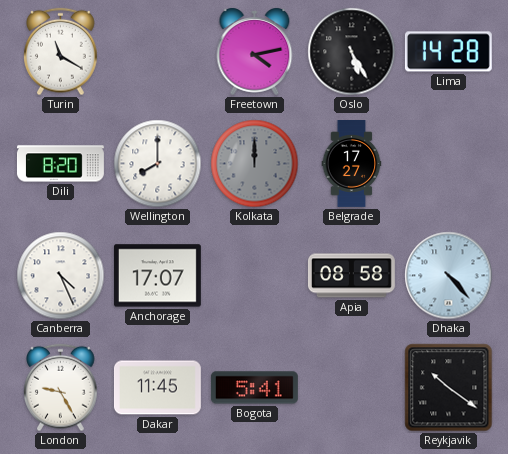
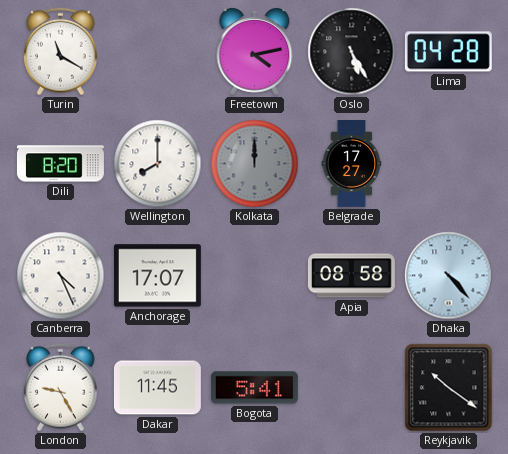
Lima: 14:28 -> 04:28
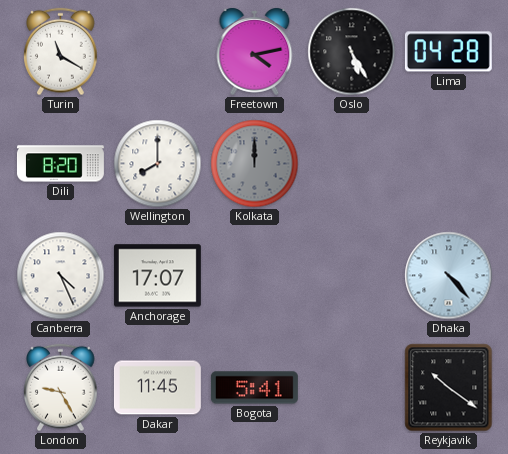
Belgrade: 17:27 -> none
Apia: 08:58 -> none
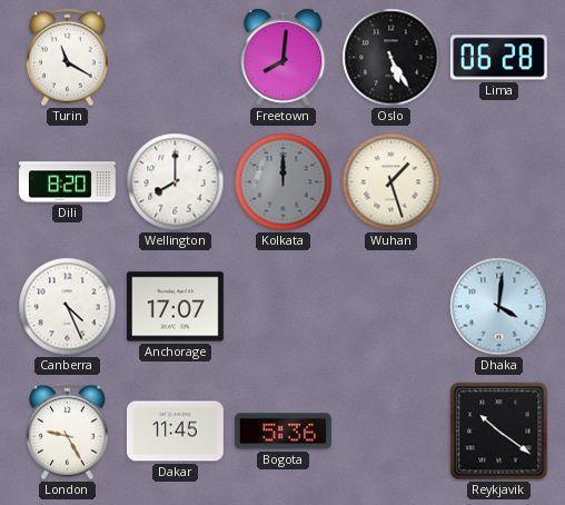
Freetown: 4:13 -> 8:01
Lima: 04:28 -> 06:28
Wuhan: none -> 1:27
Dhaka: 4:23 -> 4:01
Bogota: 5:41 -> 5:36
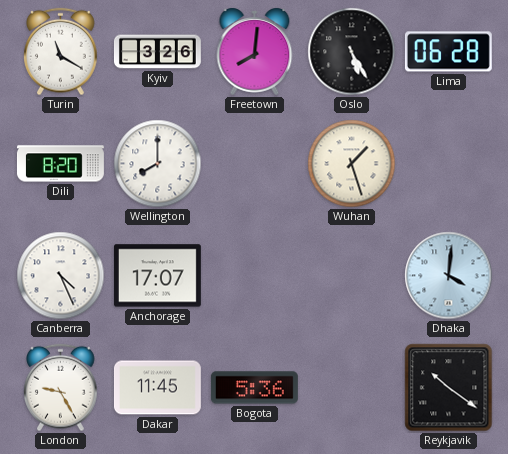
Kyiv: none -> 3:26
Kolkata: 12:00 -> none
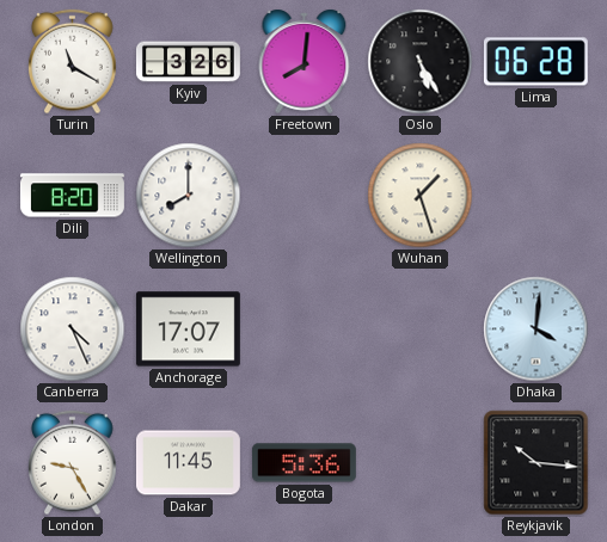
Reykjavik: 10:21 -> 10:16
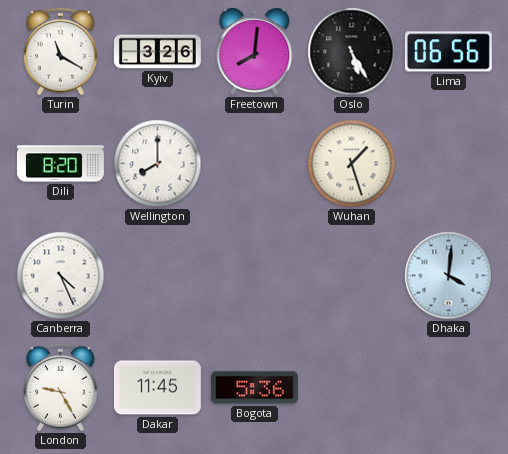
Lima: 06:28 -> 06:56
Anchorage: 17:07 -> none
Reykjavik: 10:16 -> none
